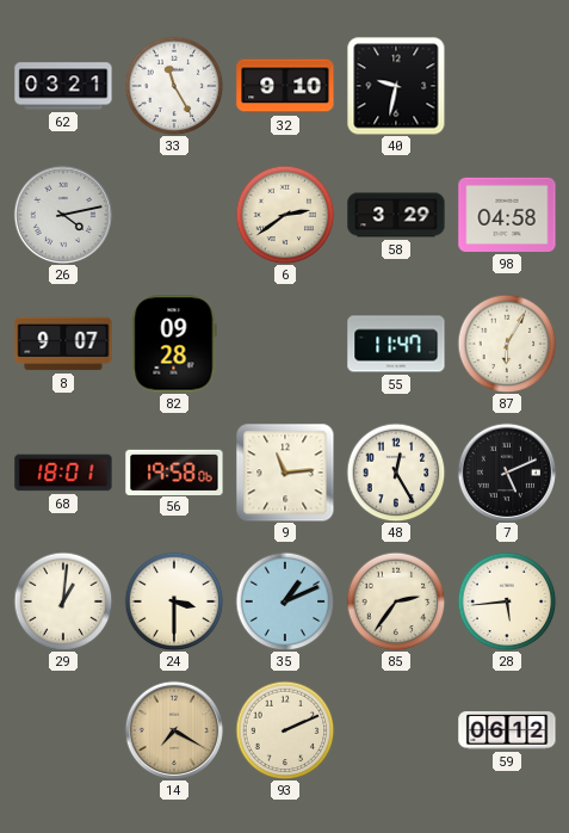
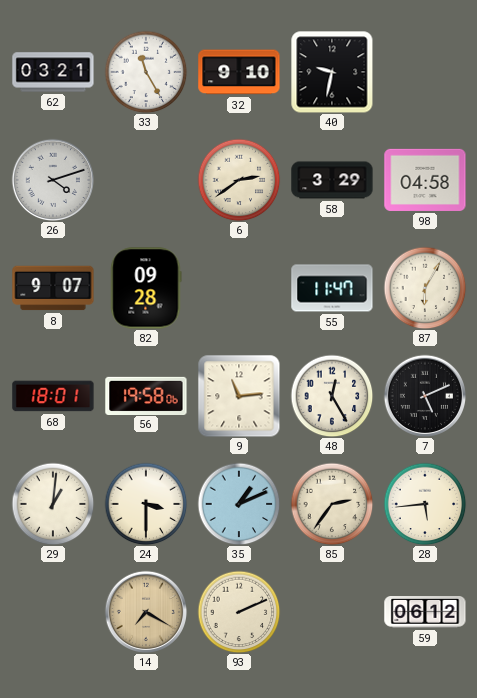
26: 4:13 -> 4:12
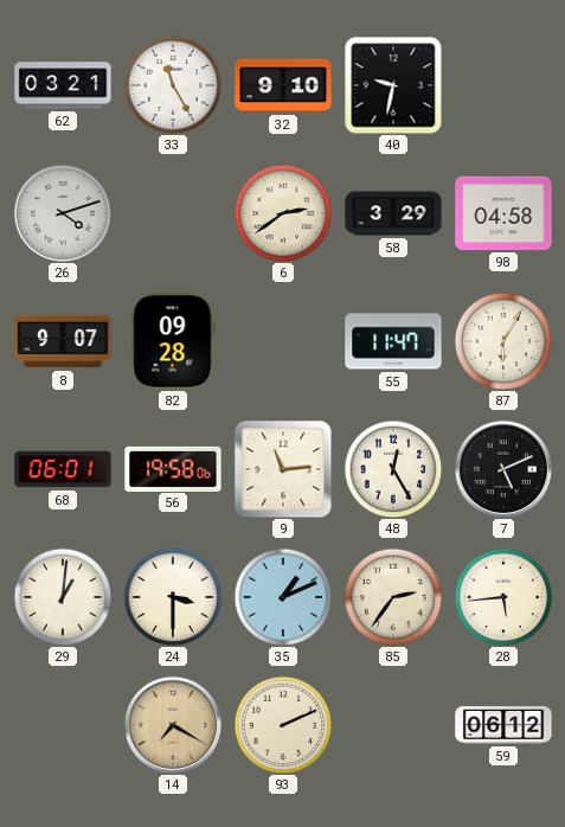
68: 18:01 -> 06:01
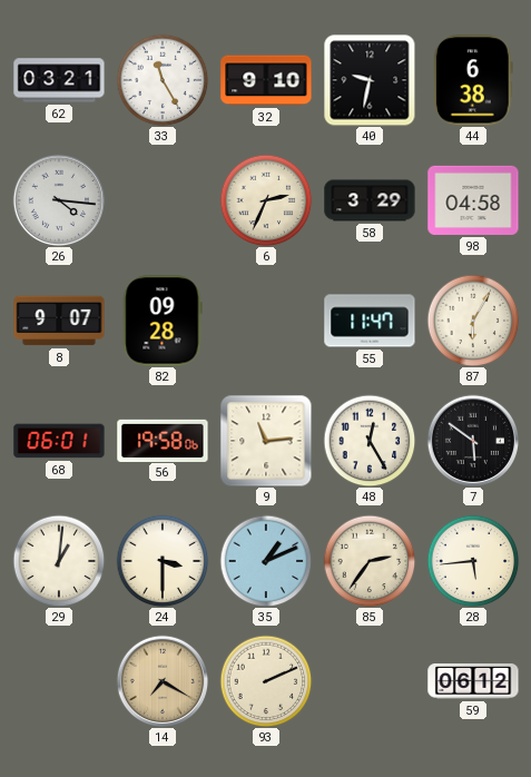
44: none -> 6:38
26: 4:12 -> 4:16
6: 2:39 -> 2:34
7: 5:11 -> 5:51
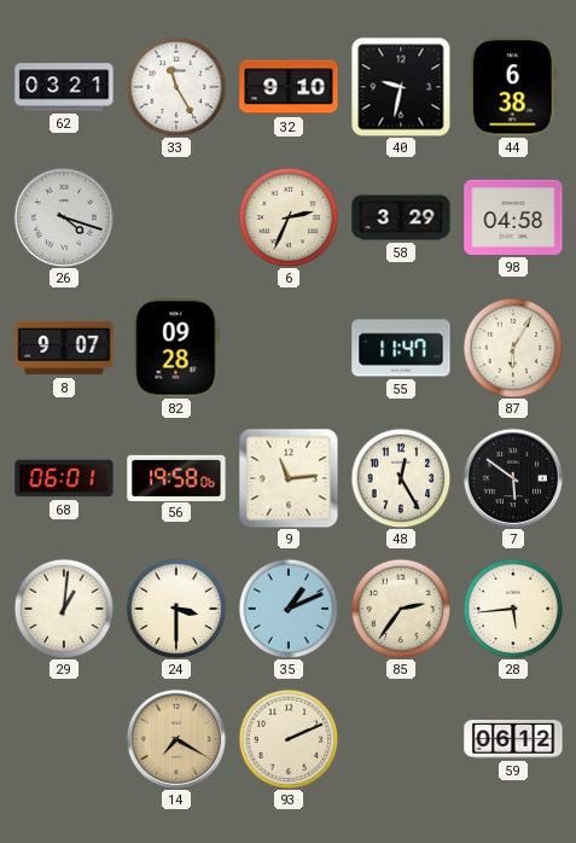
26: 4:16 -> 4:18
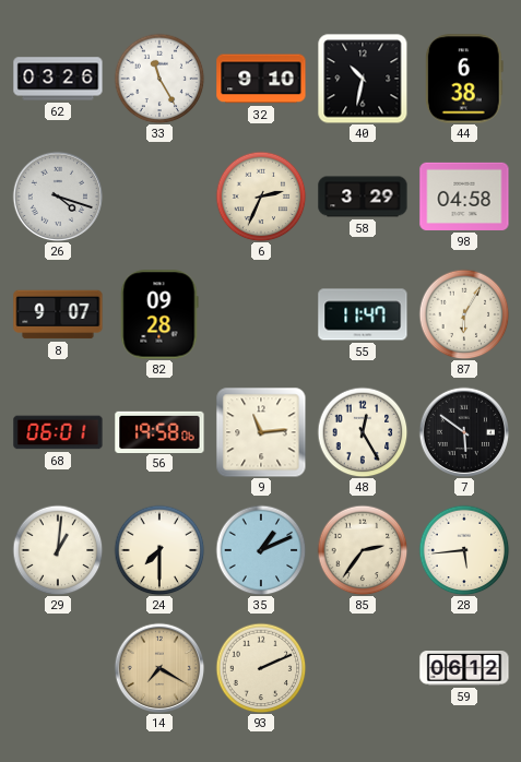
62: 03:21 -> 03:26
40: 9:32 -> 10:32
24: 3:30 -> 7:30
